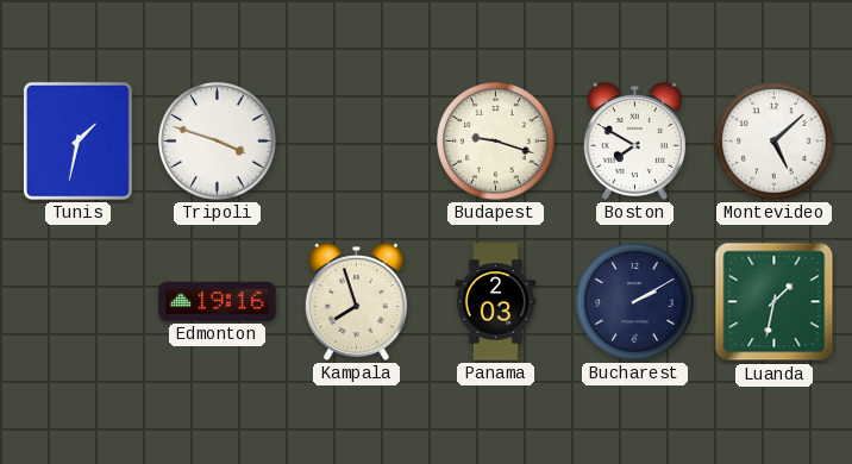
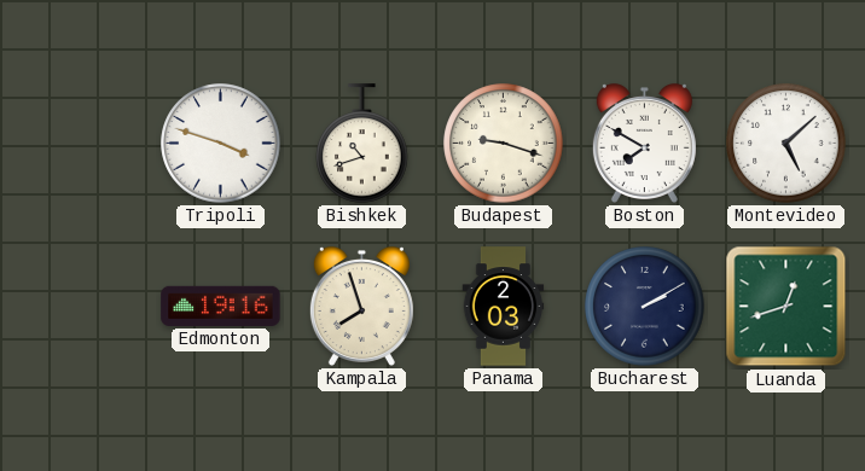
Tunis: 1:32 -> none
Bishkek: none -> 10:42
Luanda: 1:32 -> 12:42
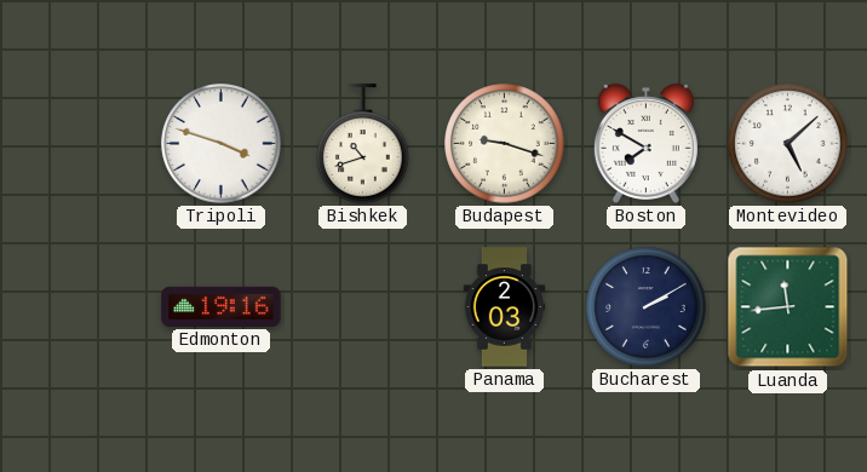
Kampala: 7:57 -> none
Luanda: 12:42 -> 11:44
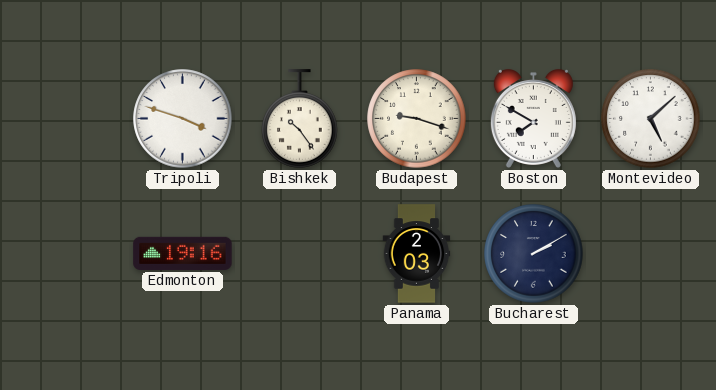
Bishkek: 10:42 -> 10:24
Luanda: 11:44 -> none
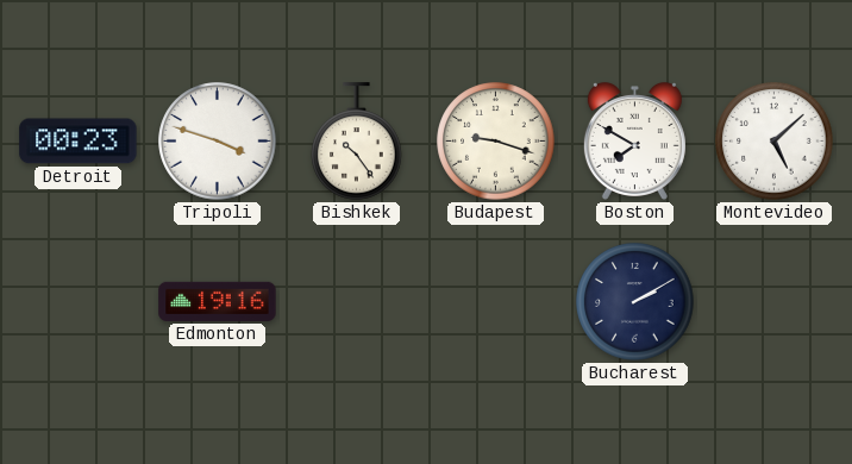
Detroit: none -> 00:23
Panama: 2:03 -> none
